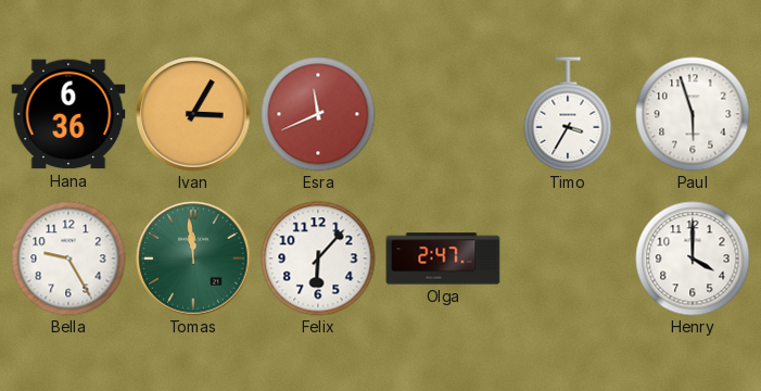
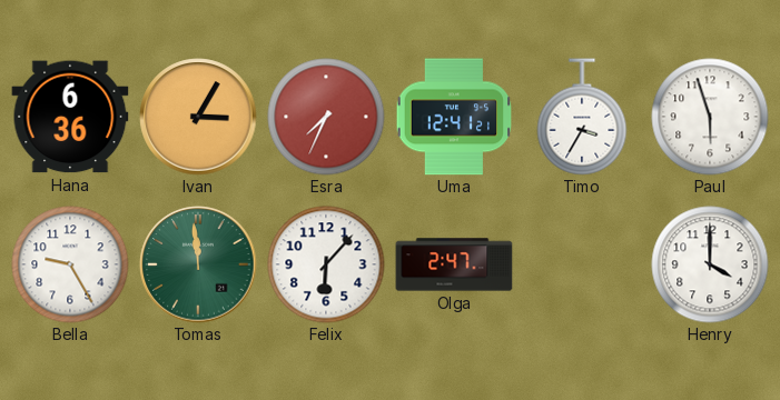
Esra: 11:41 -> 7:34
Uma: none -> 12:41
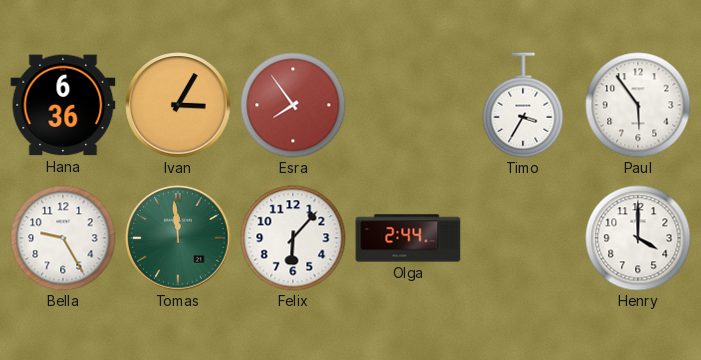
Esra: 7:34 -> 7:54
Uma: 12:41 -> none
Paul: 5:57 -> 5:54
Olga: 2:47 -> 2:44
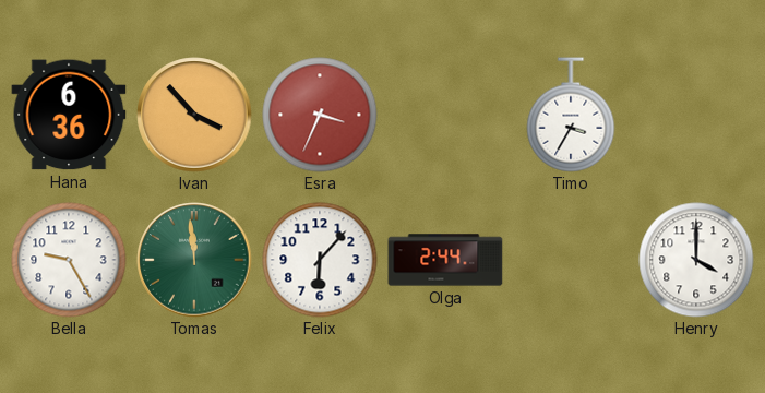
Ivan: 3:05 -> 3:53
Esra: 7:54 -> 3:34
Paul: 5:54 -> none
